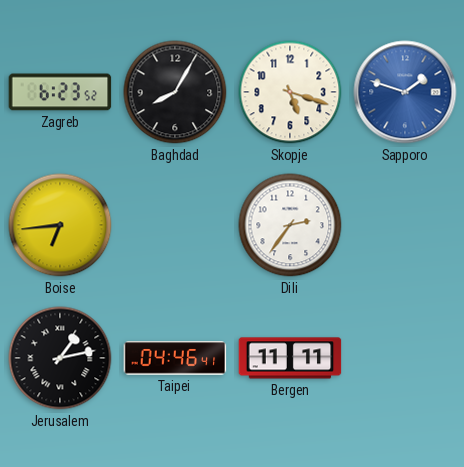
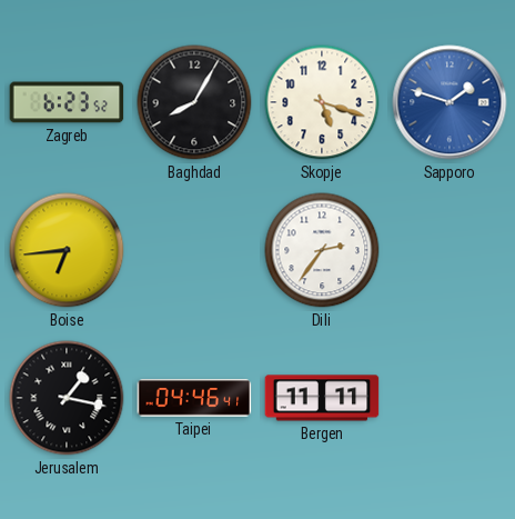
Jerusalem: 1:13 -> 1:17
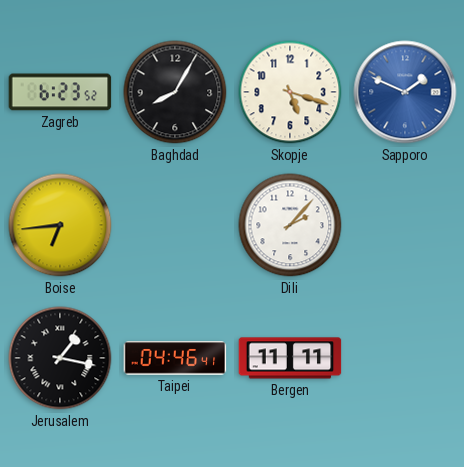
Sapporo: 1:48 -> 1:49
Dili: 2:36 -> 2:07
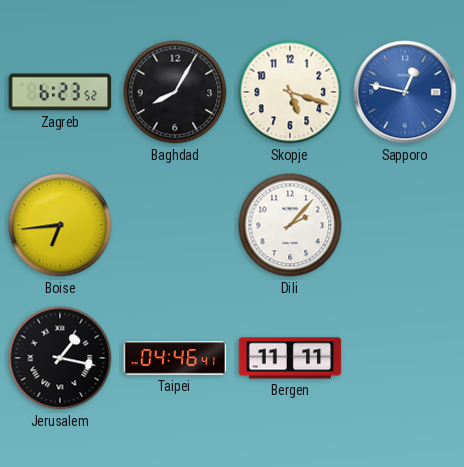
Sapporo: 1:49 -> 12:47
